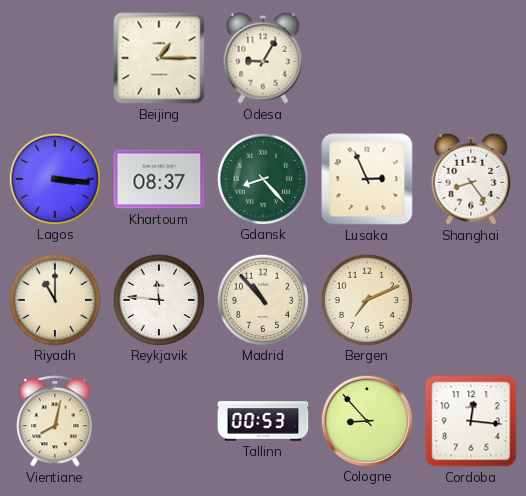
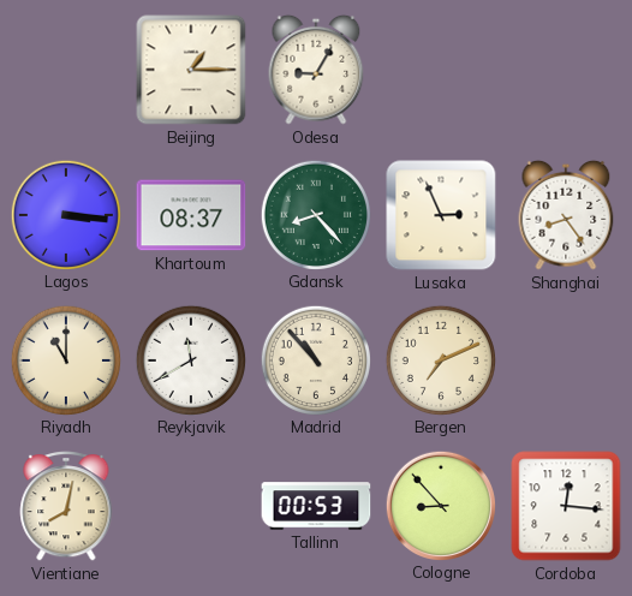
Reykjavik: 11:46 -> 11:40
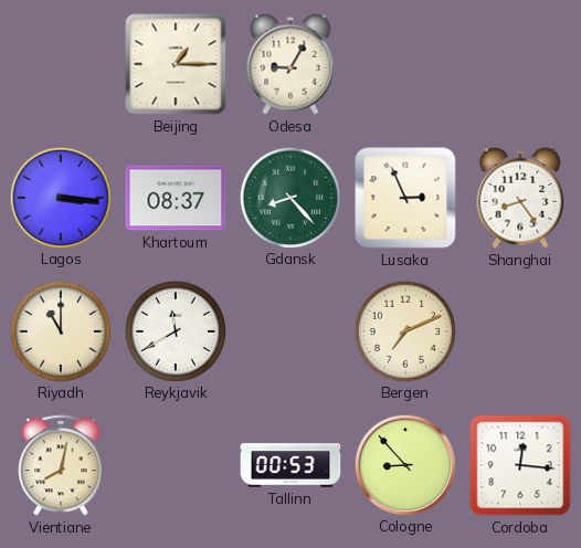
Madrid: 10:53 -> none
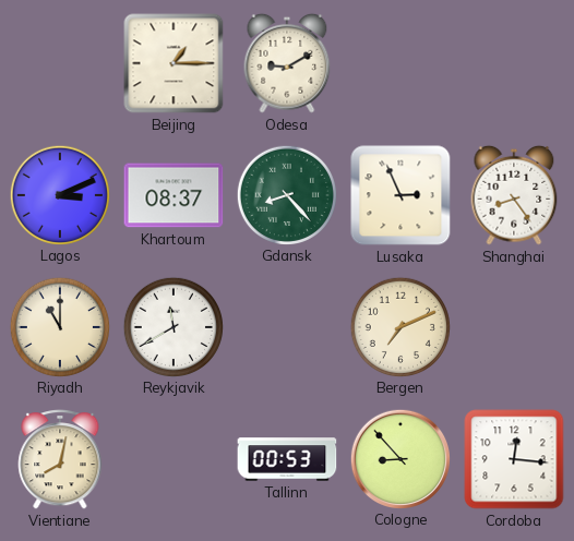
Odesa: 9:05 -> 9:10
Lagos: 3:16 -> 3:11
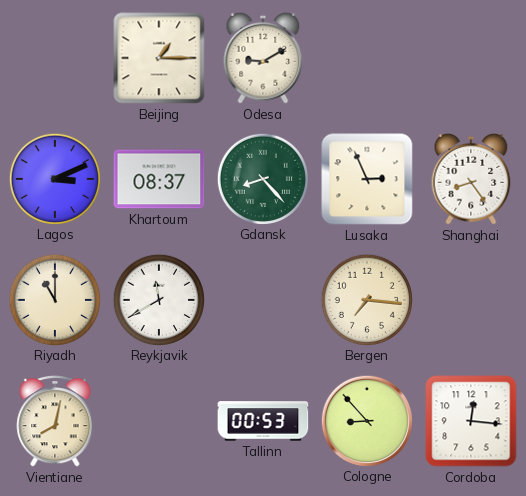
Bergen: 7:11 -> 7:16
